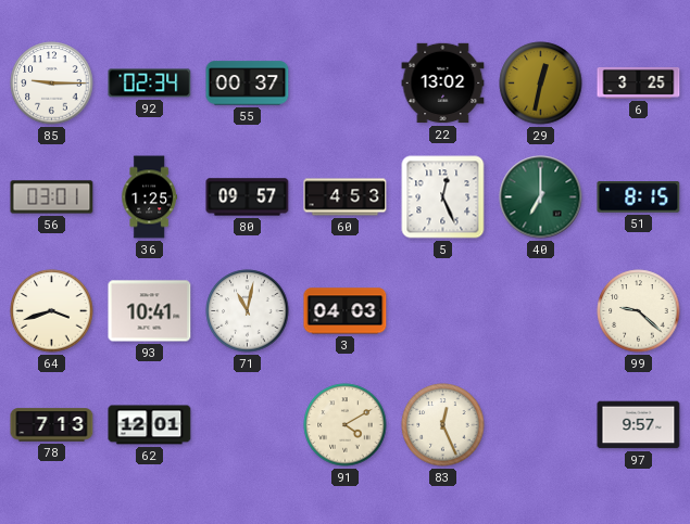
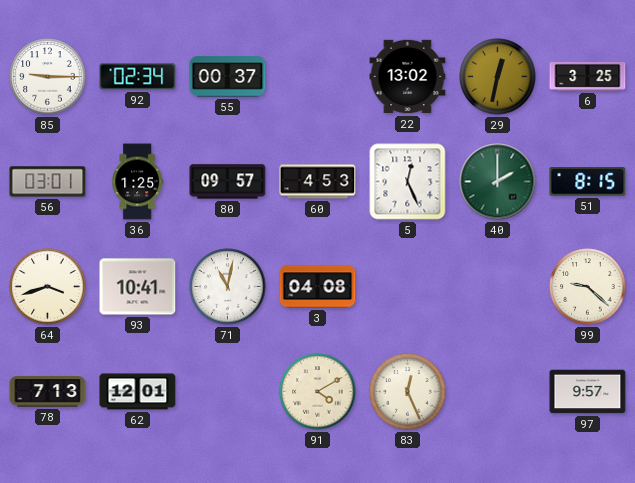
40: 7:00 -> 2:00
3: 04:03 -> 04:08
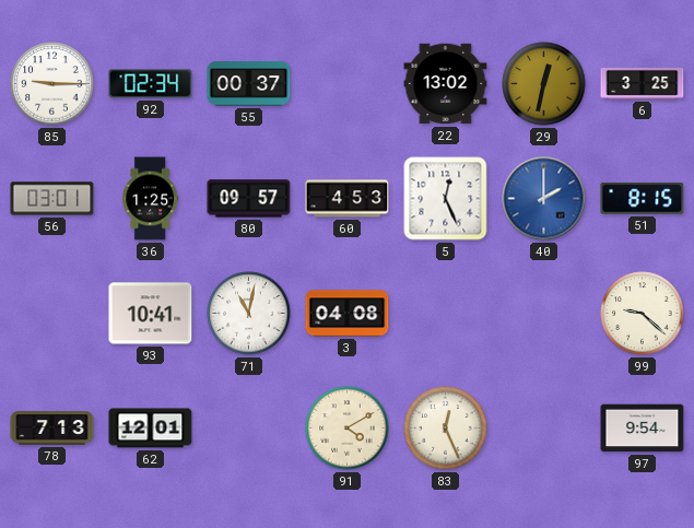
40 dial: green -> blue
64: 3:42 -> none
97: 9:57 -> 9:54
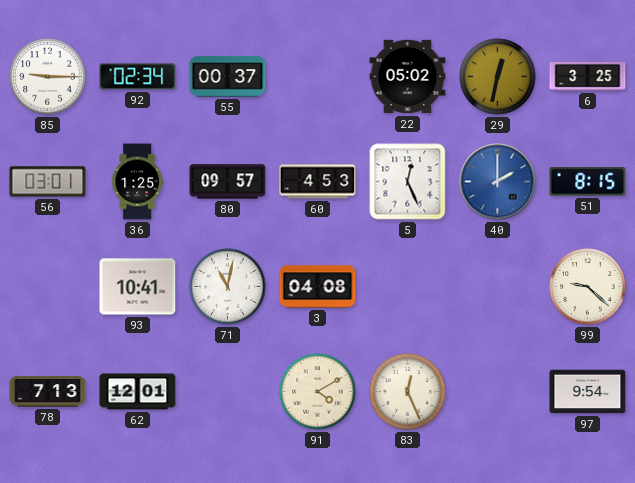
22: 13:02 -> 05:02
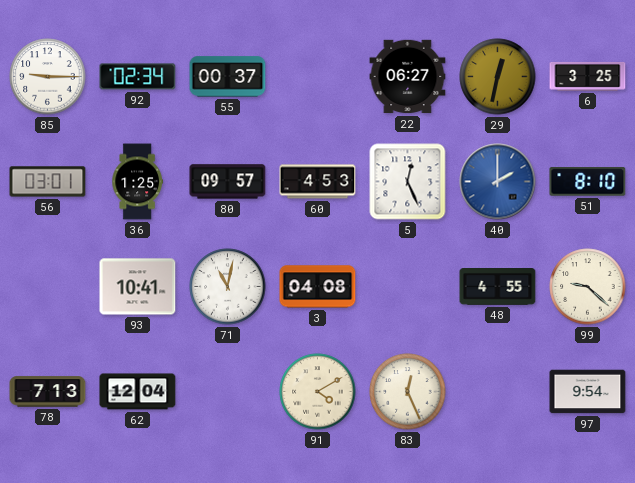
22: 05:02 -> 06:27
51: 8:15 -> 8:10
48: none -> 4:55
62: 12:01 -> 12:04
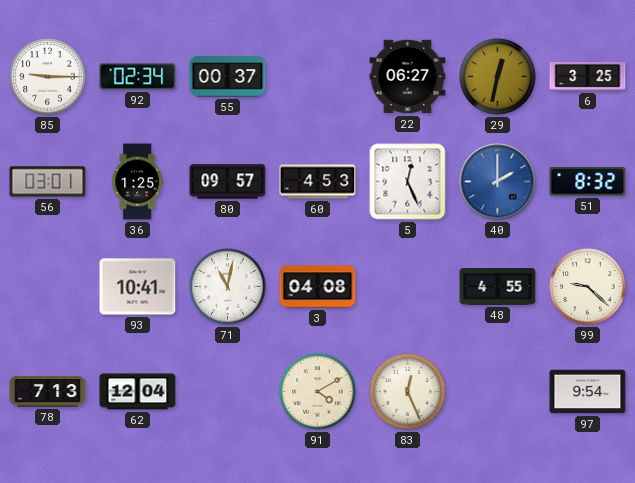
51: 8:10 -> 8:32
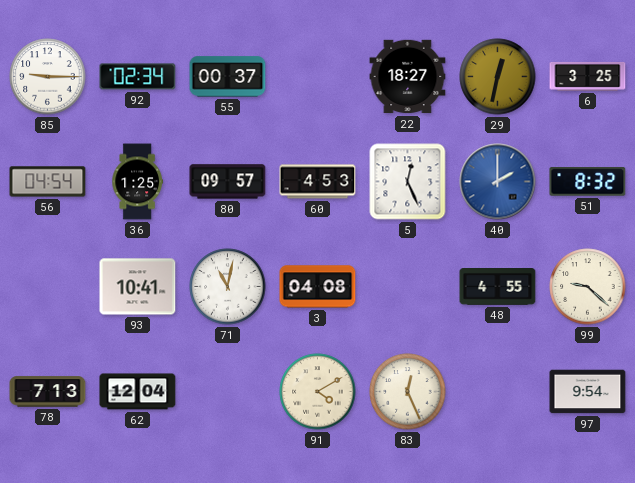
22: 06:27 -> 18:27
56: 03:01 -> 04:54
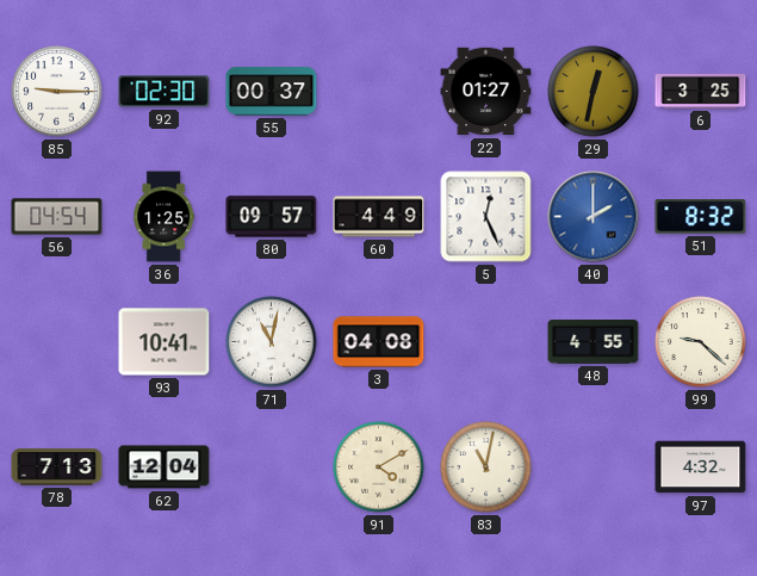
92: 02:34 -> 02:30
22: 18:27 -> 01:27
60: 4:53 -> 4:49
83: 12:26 -> 11:02
97: 9:54 -> 4:32
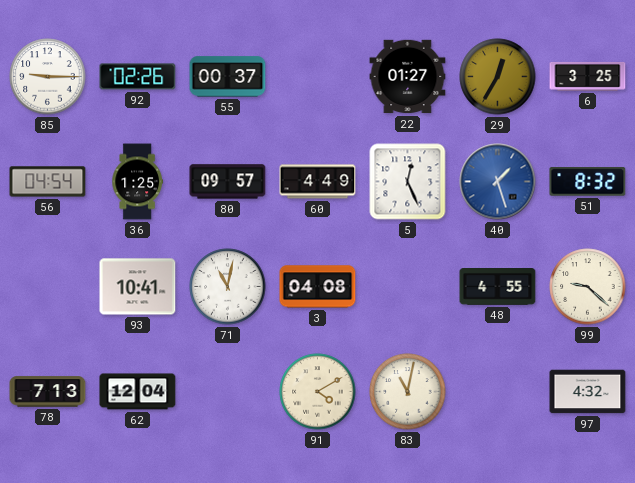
92: 02:30 -> 02:26
29: 12:32 -> 12:35
40: 2:00 -> 1:27
